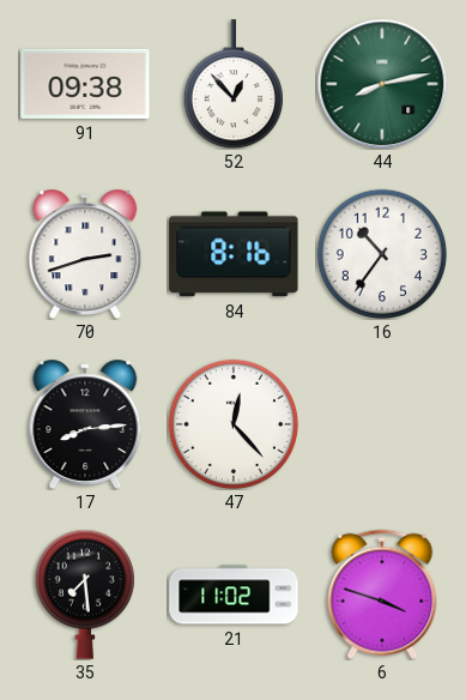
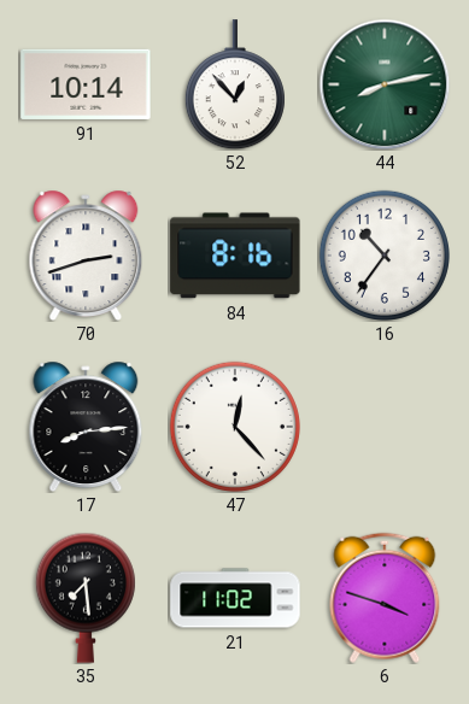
91: 09:38 -> 10:14
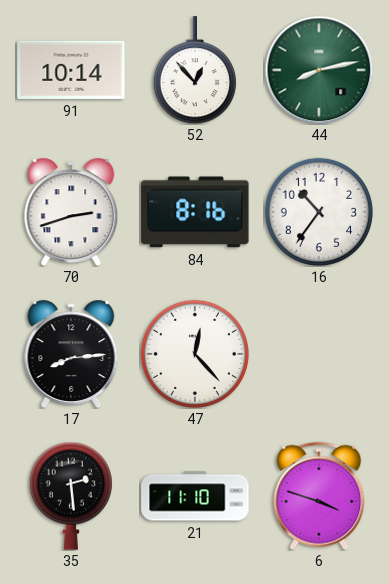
35: 7:29 -> 2:29
21: 11:02 -> 11:10
